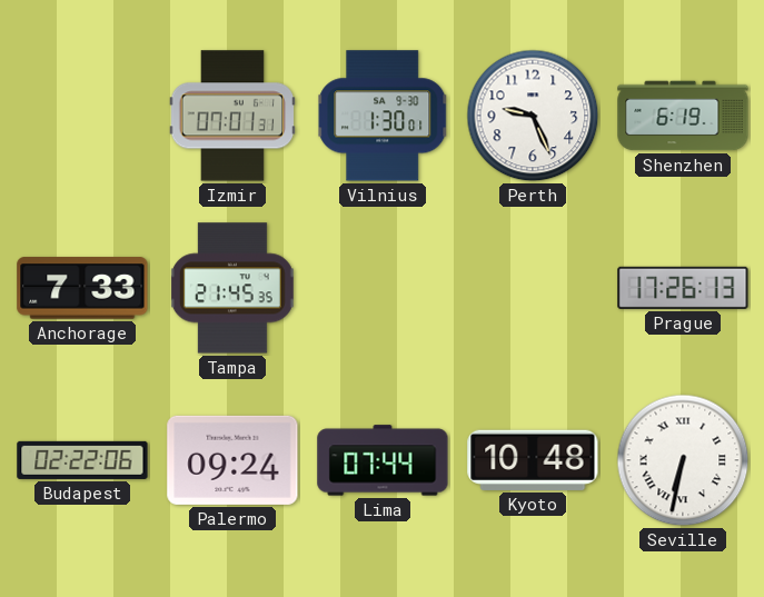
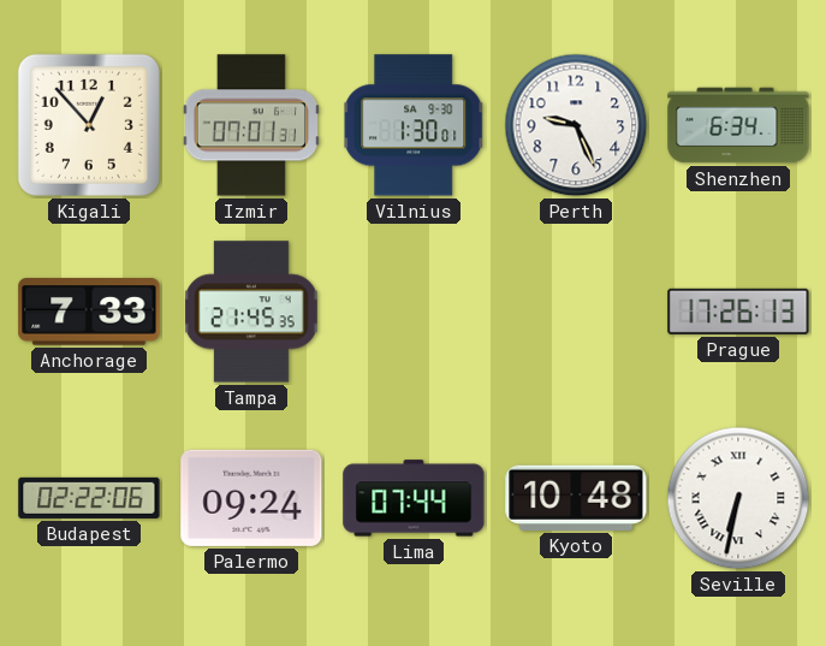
Kigali: none -> 12:53
Shenzhen: 6:19 -> 6:34
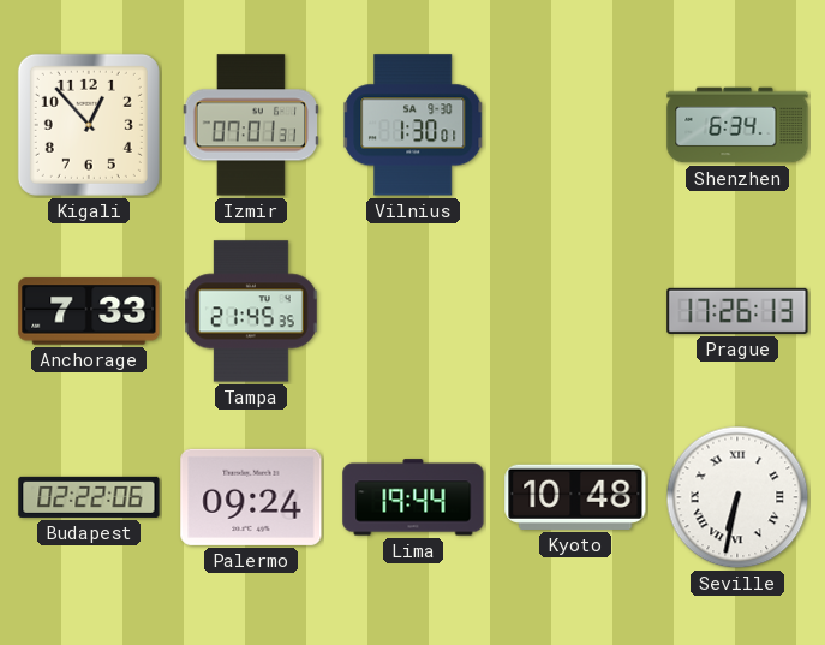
Perth: 9:26 -> none
Lima: 07:44 -> 19:44
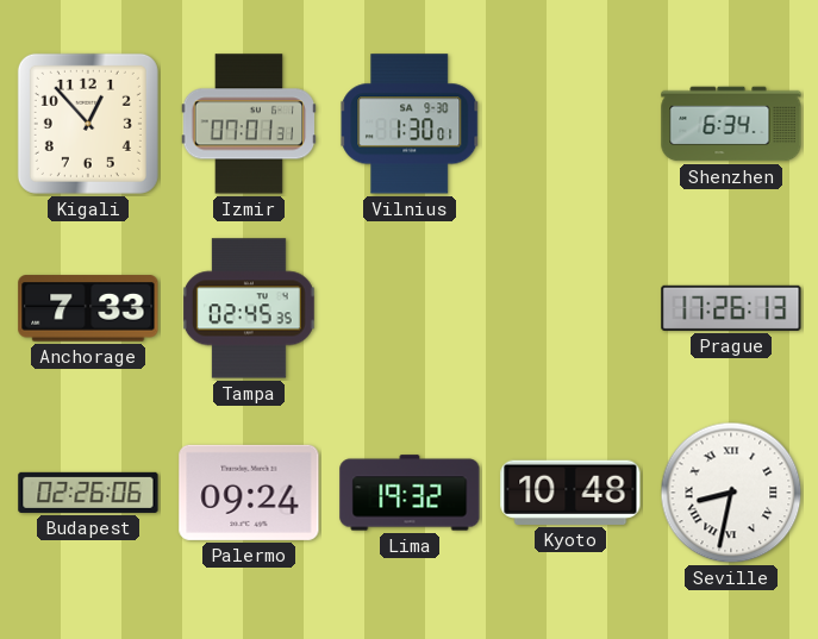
Tampa: 21:45 -> 02:45
Budapest: 02:22 -> 02:26
Lima: 19:44 -> 19:32
Seville: 6:32 -> 8:32
